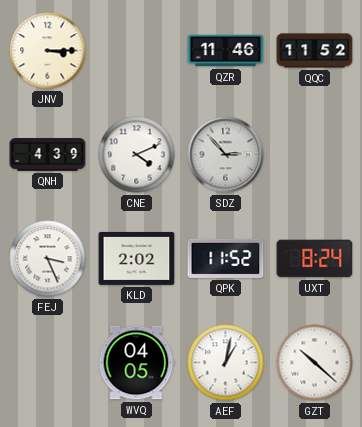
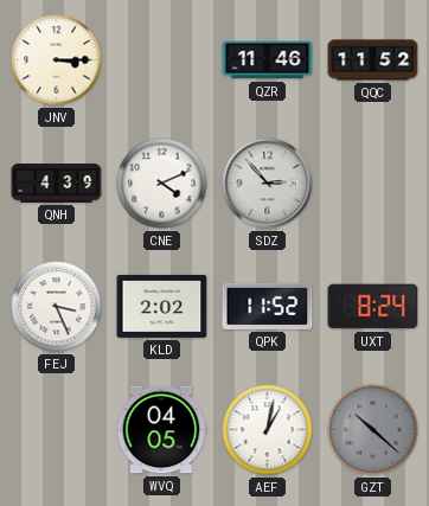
GZT dial: white -> grey
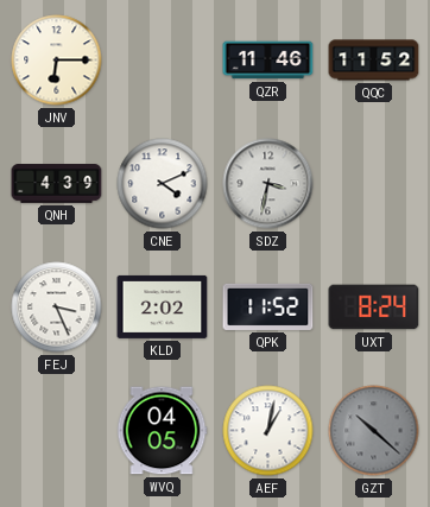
JNV: 3:15 -> 6:15
SDZ: 2:53 -> 3:32
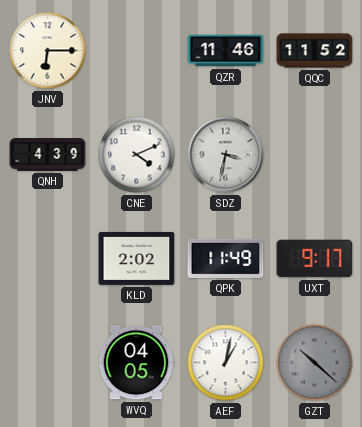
FEJ: 3:26 -> none
QPK: 11:52 -> 11:49
UXT: 8:24 -> 9:17
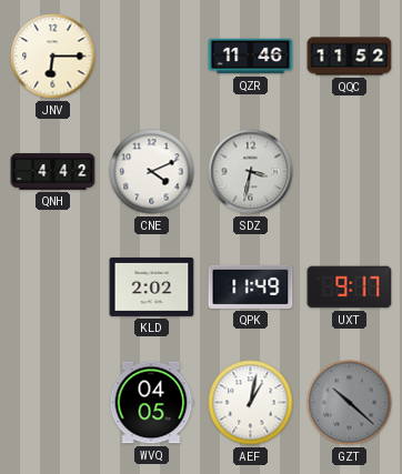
QNH: 4:39 -> 4:42
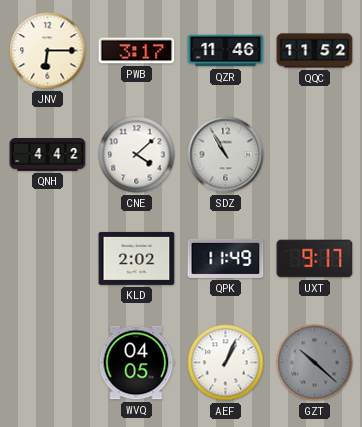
PWB: none -> 3:17
CNE: 4:11 -> 4:08
SDZ: 3:32 -> 10:55
AEF: 1:02 -> 1:04
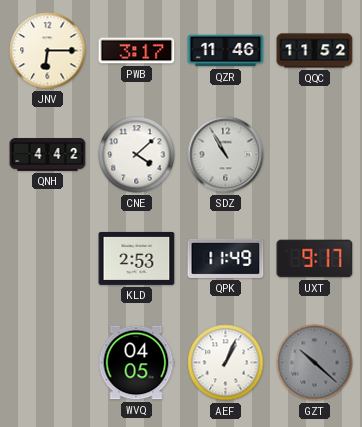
KLD: 2:02 -> 2:53
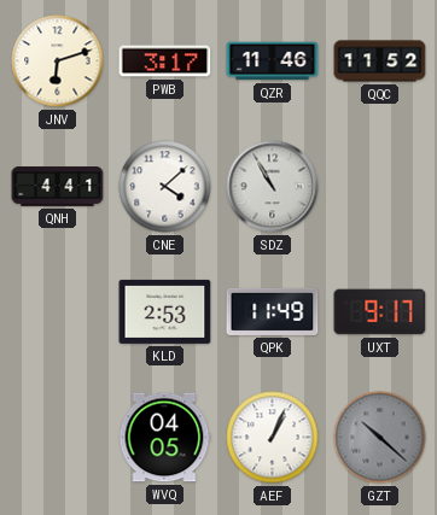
JNV: 6:15 -> 6:12
QNH: 4:42 -> 4:41
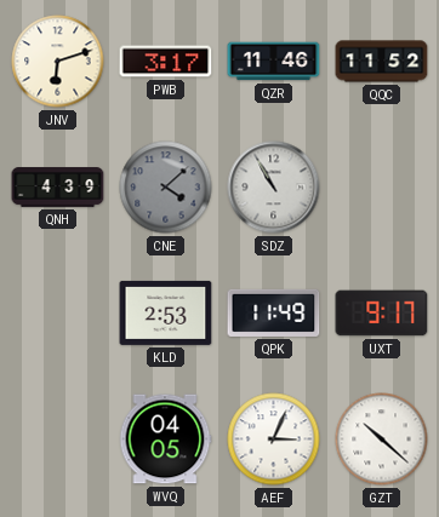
QNH: 4:41 -> 4:39
CNE dial: white -> grey
AEF: 1:04 -> 3:04
GZT dial: grey -> white
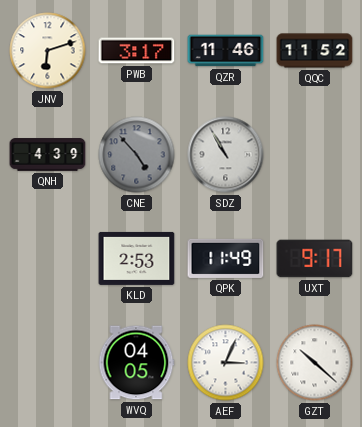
CNE: 4:08 -> 4:53
